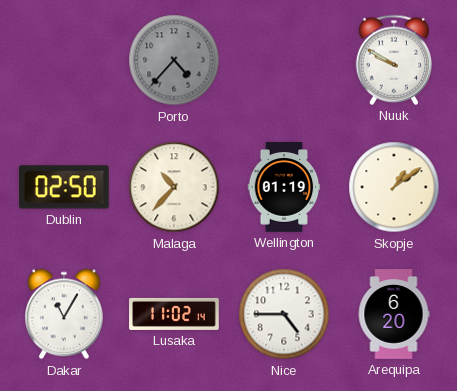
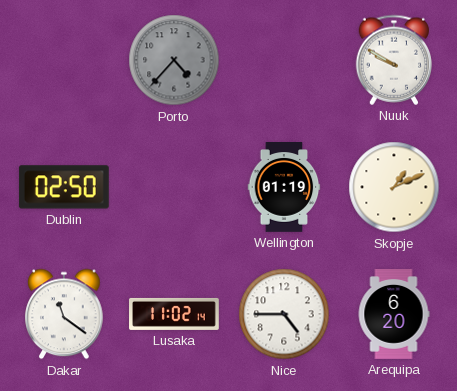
Malaga: 10:37 -> none
Skopje: 1:09 -> 1:11
Dakar: 11:05 -> 11:21
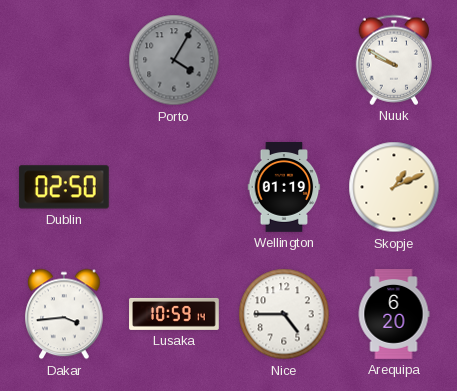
Porto: 4:37 -> 4:05
Dakar: 11:21 -> 3:44
Lusaka: 11:02 -> 10:59
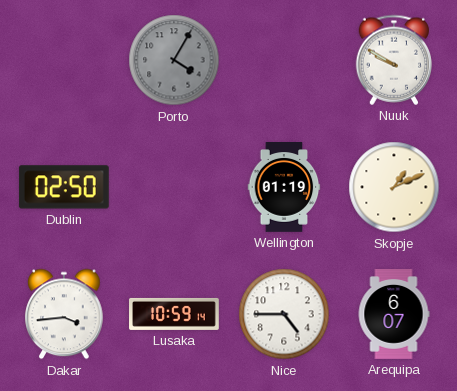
Arequipa: 6:20 -> 6:07
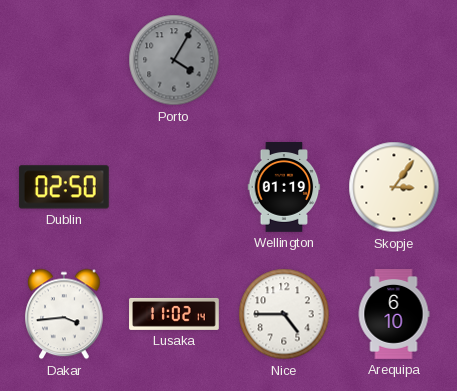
Nuuk: 9:50 -> none
Skopje: 1:11 -> 3:06
Lusaka: 10:59 -> 11:02
Arequipa: 6:07 -> 6:10
